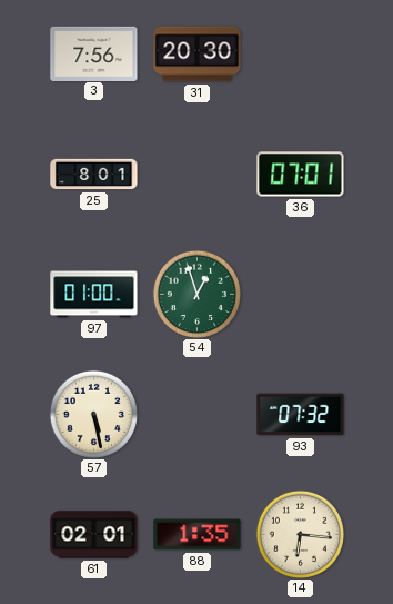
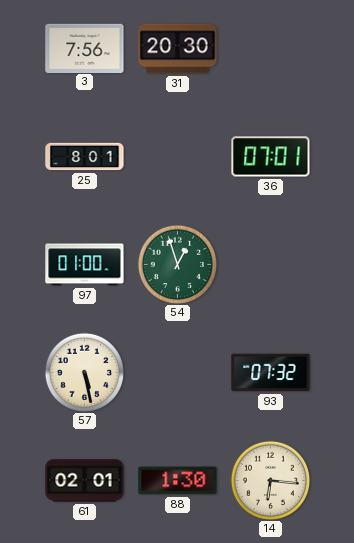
88: 1:35 -> 1:30
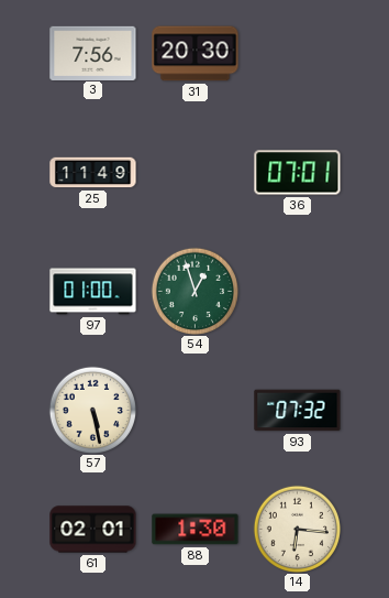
25: 8:01 -> 11:49
